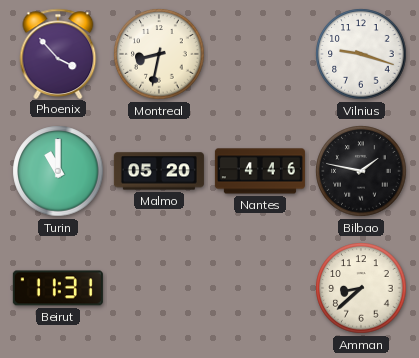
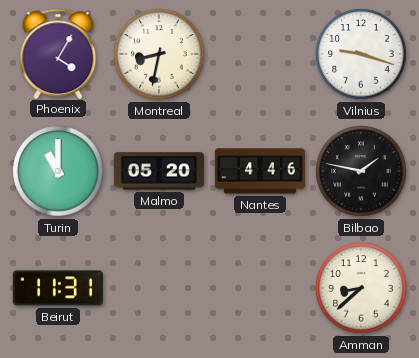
Phoenix: 3:53 -> 4:05
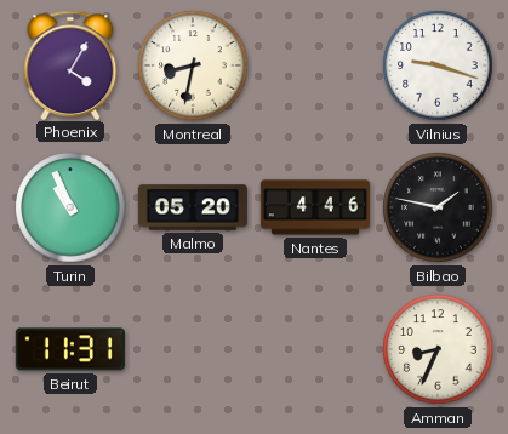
Turin: 11:00 -> 10:56
Amman: 8:38 -> 8:34
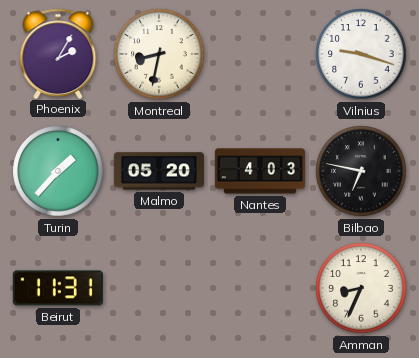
Phoenix: 4:05 -> 2:05
Turin: 10:56 -> 1:37
Nantes: 4:46 -> 4:03
Bilbao: 1:47 -> 6:47
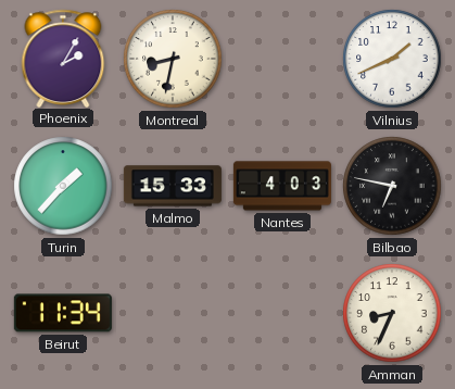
Vilnius: 9:18 -> 1:41
Malmo: 05:20 -> 15:33
Beirut: 11:31 -> 11:34
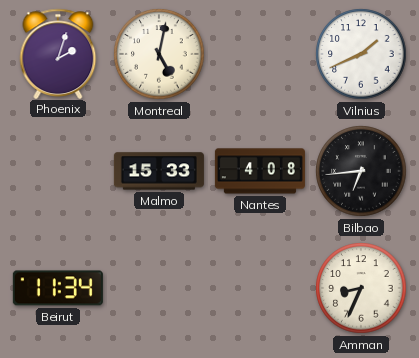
Phoenix: 2:05 -> 2:03
Montreal: 8:32 -> 5:02
Turin: 1:37 -> none
Nantes: 4:03 -> 4:08
Bilbao: 6:47 -> 6:44
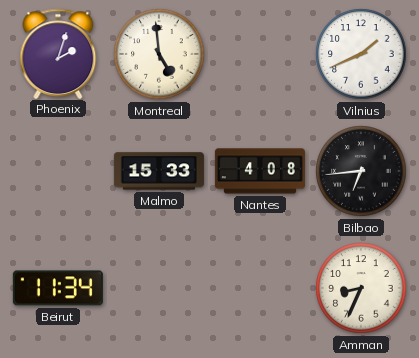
Montreal: 5:02 -> 4:59
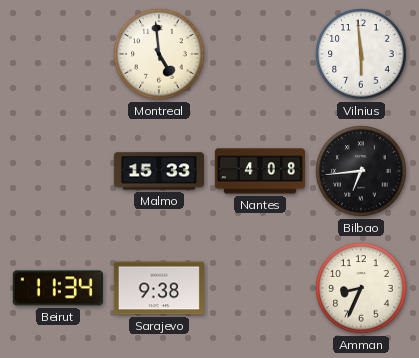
Phoenix: 2:03 -> none
Vilnius: 1:41 -> 5:59
Sarajevo: none -> 9:38
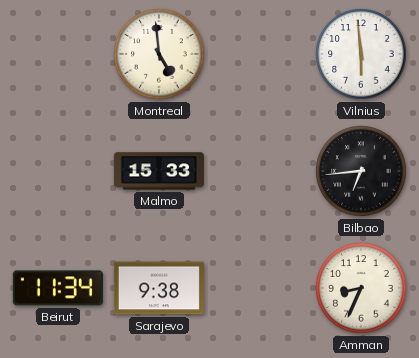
Nantes: 4:08 -> none
